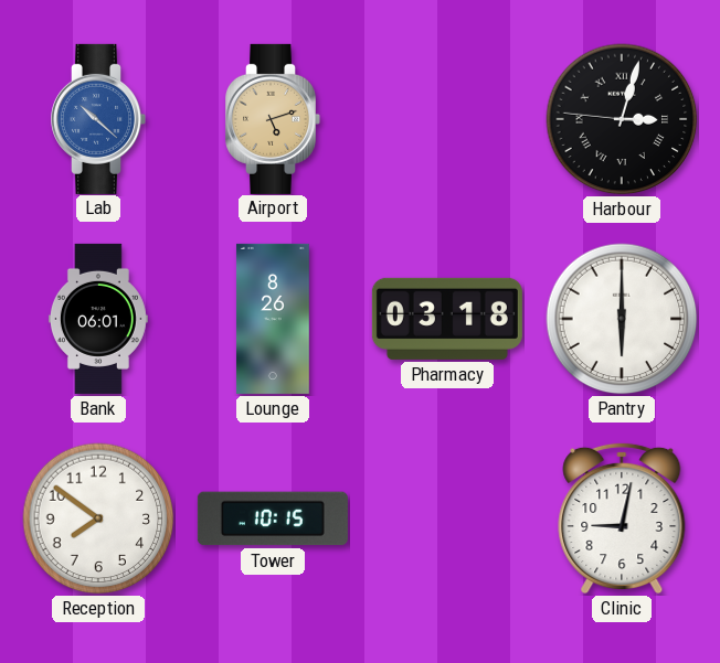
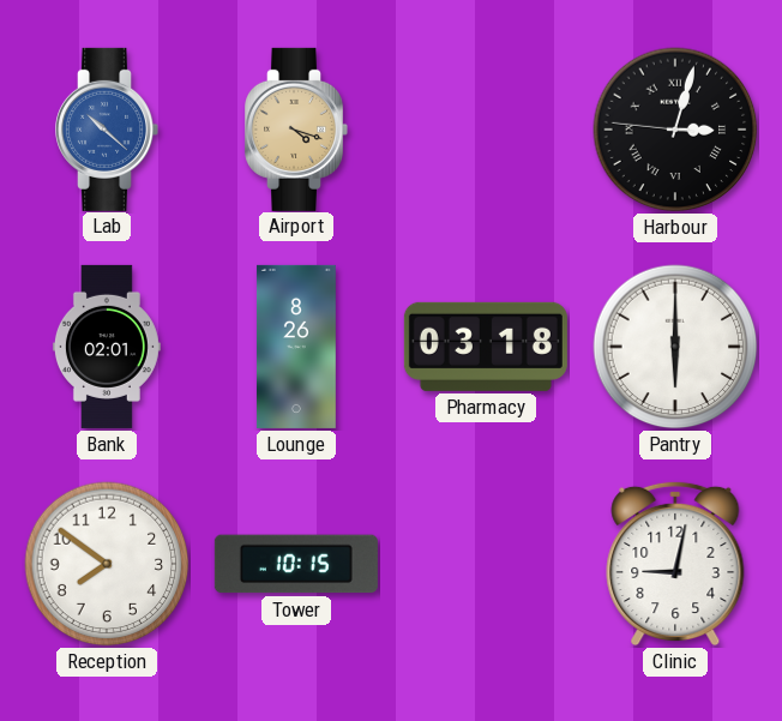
Airport: 5:12 -> 4:18
Bank: 06:01 -> 02:01
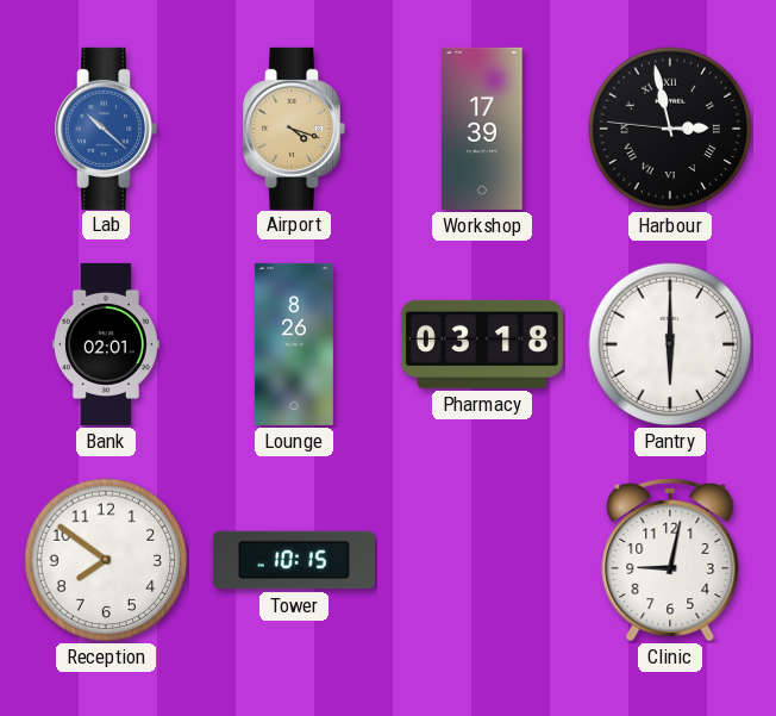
Workshop: none -> 17:39
Harbour: 3:02 -> 2:57
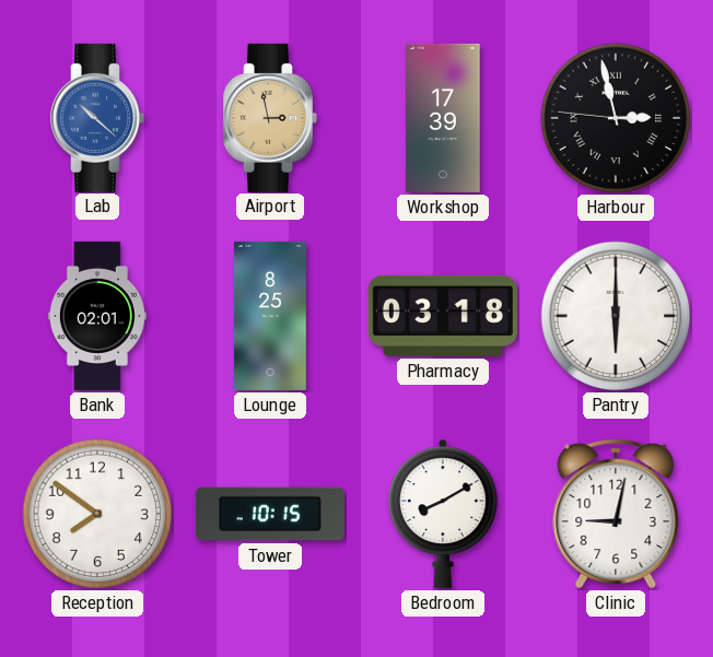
Airport: 4:18 -> 2:58
Lounge: 8:26 -> 8:25
Bedroom: none -> 8:10
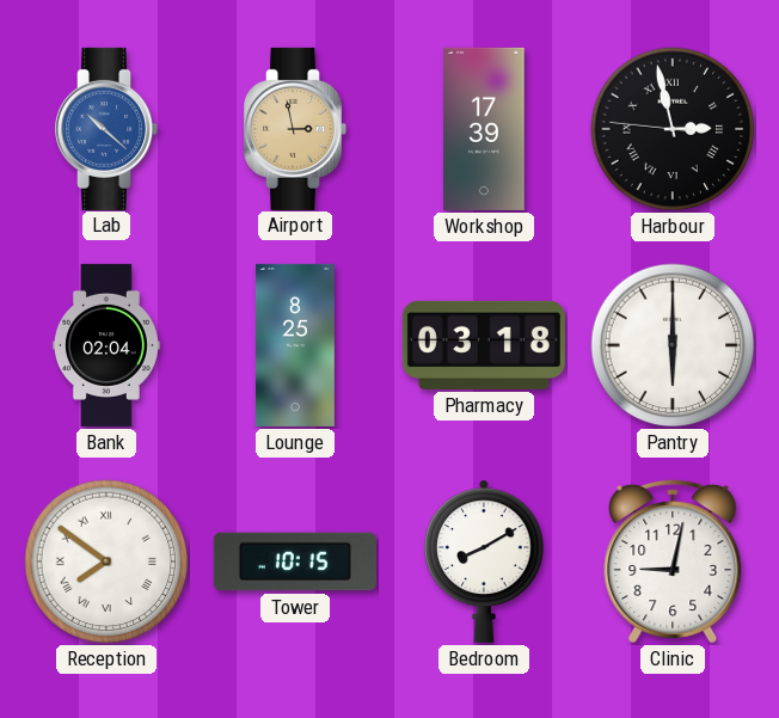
Bank: 02:01 -> 02:04
Reception numerals: Arabic -> Roman
